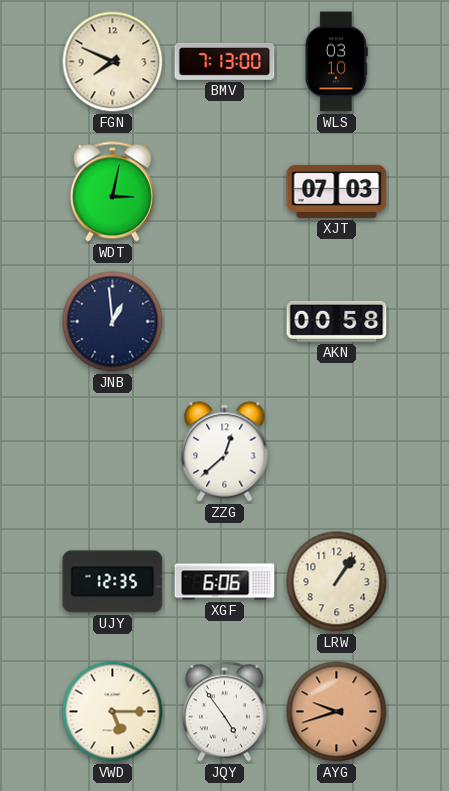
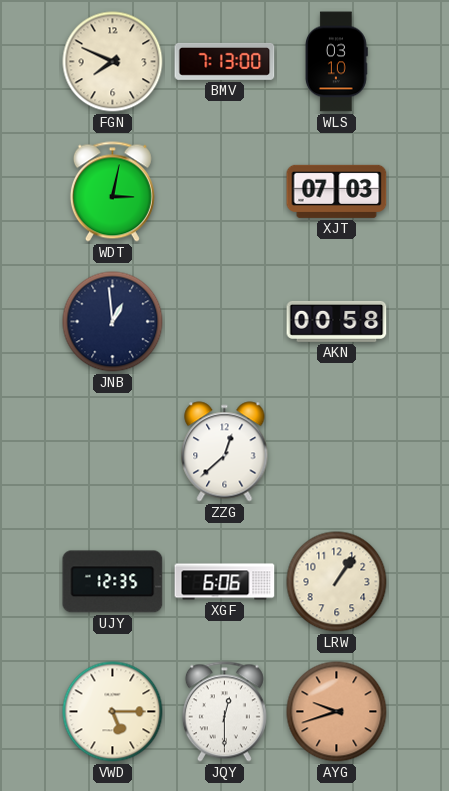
JQY: 4:54 -> 12:30
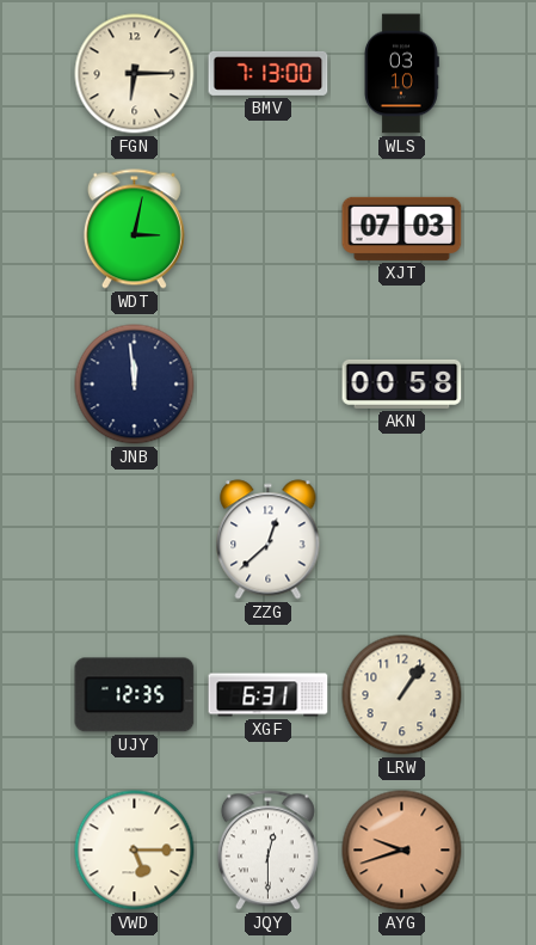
FGN: 7:49 -> 6:15
JNB: 12:59 -> 11:59
XGF: 6:06 -> 6:31
